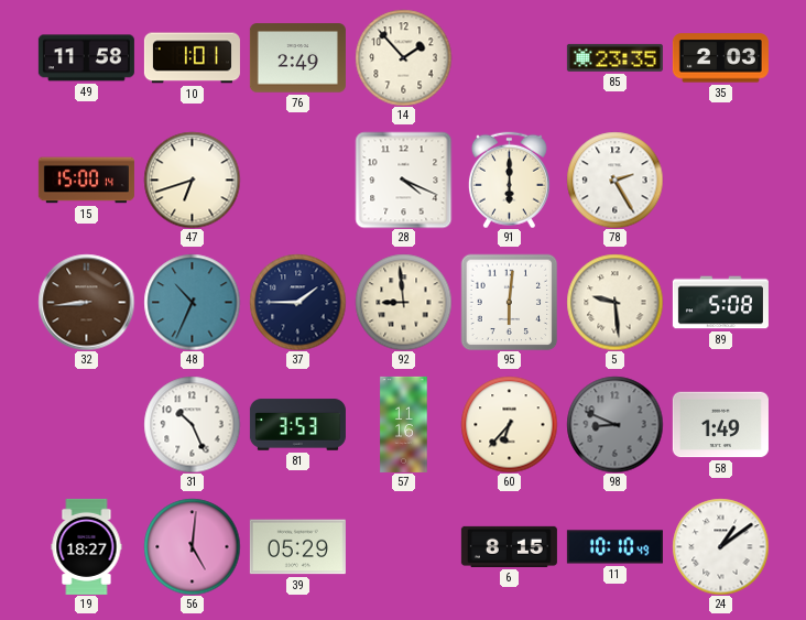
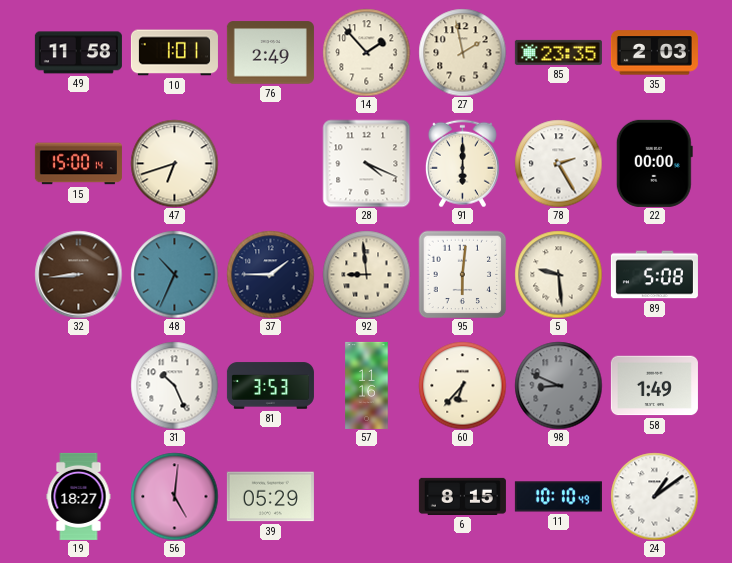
27: none -> 1:58
22: none -> 00:00
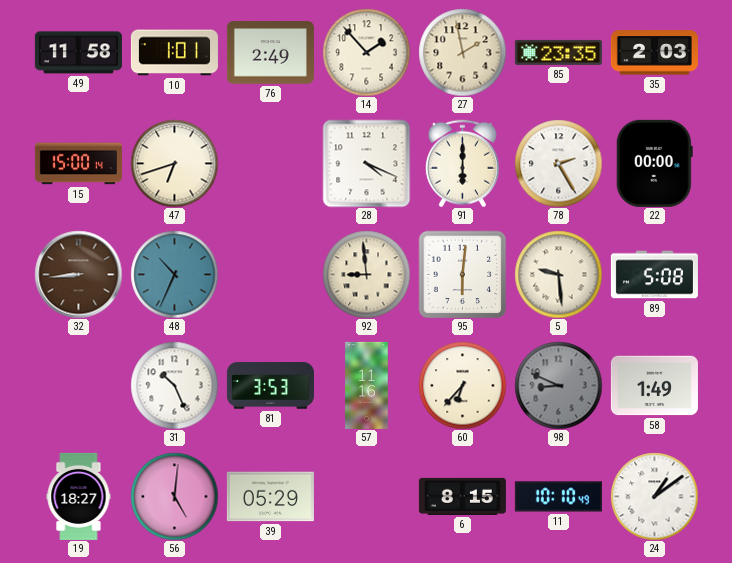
37: 1:45 -> none
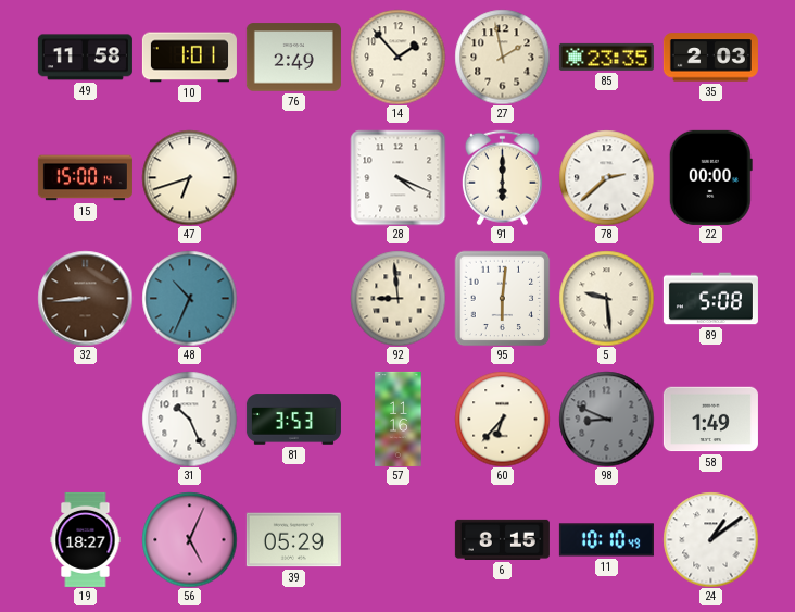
78: 2:25 -> 2:38
56: 5:01 -> 5:04
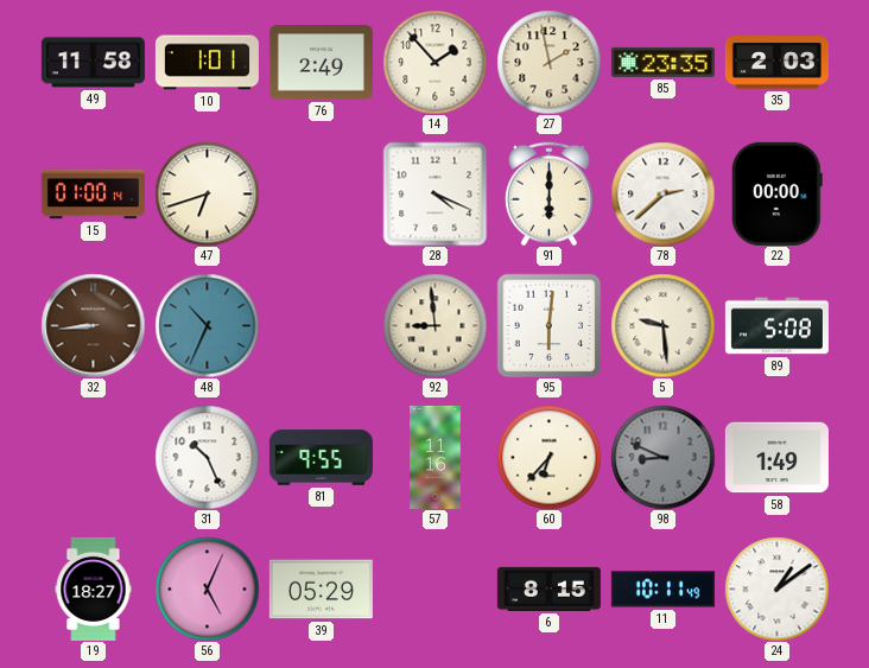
15: 15:00 -> 01:00
81: 3:53 -> 9:55
11: 10:10 -> 10:11
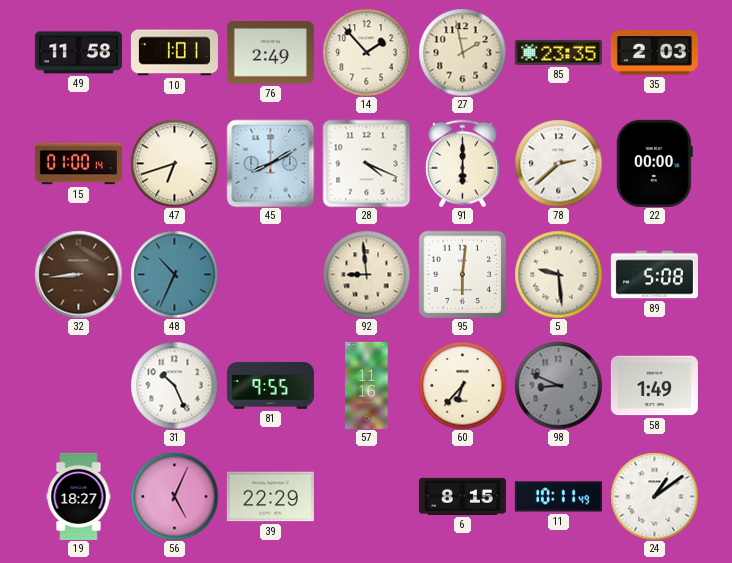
45: none -> 8:10
39: 05:29 -> 22:29
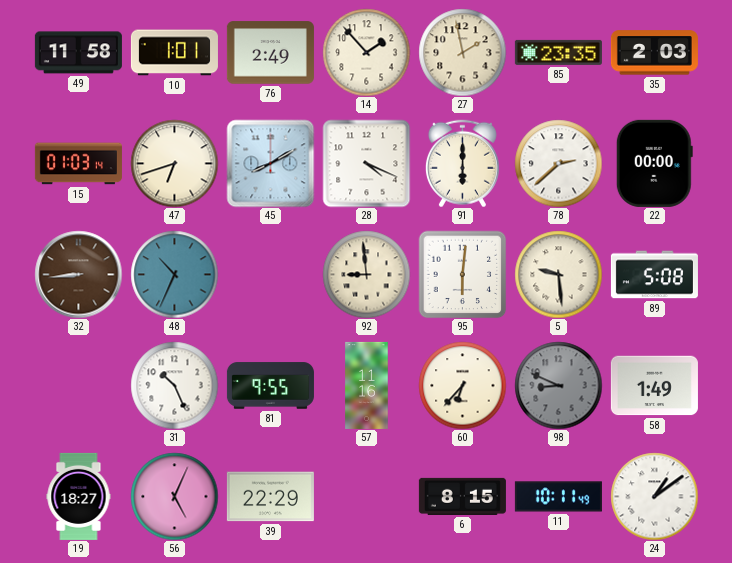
15: 01:00 -> 01:03
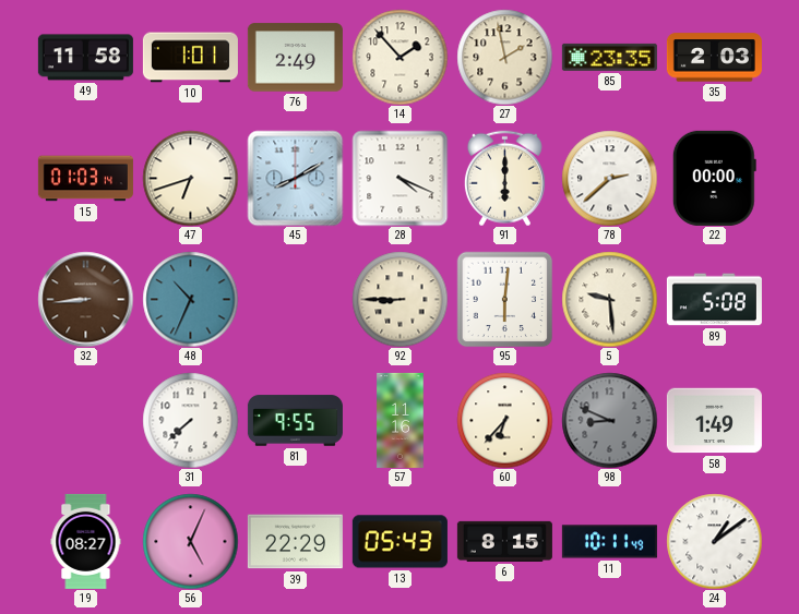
92: 8:59 -> 8:45
31: 10:26 -> 7:38
19: 18:27 -> 08:27
13: none -> 05:43
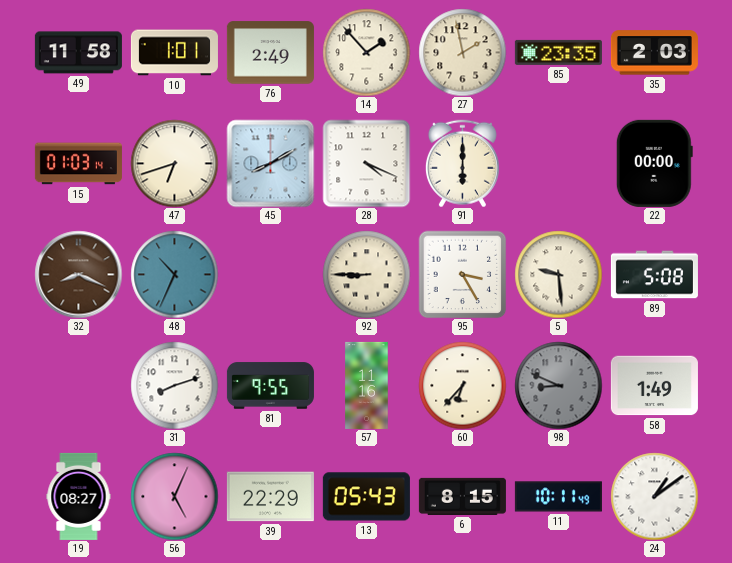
78: 2:38 -> none
32: 8:44 -> 8:19
95: 6:01 -> 3:25
31: 7:38 -> 8:12
